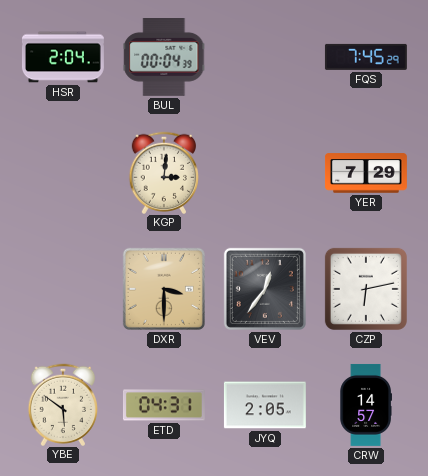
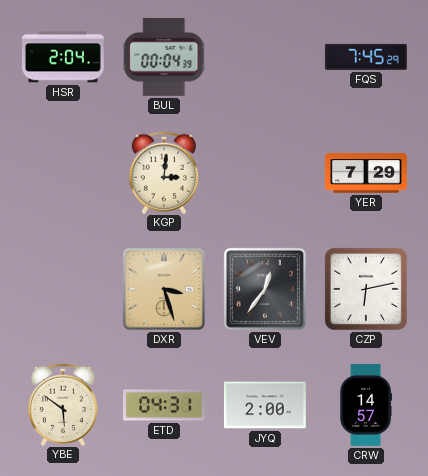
DXR: 3:30 -> 3:27
JYQ: 2:05 -> 2:00
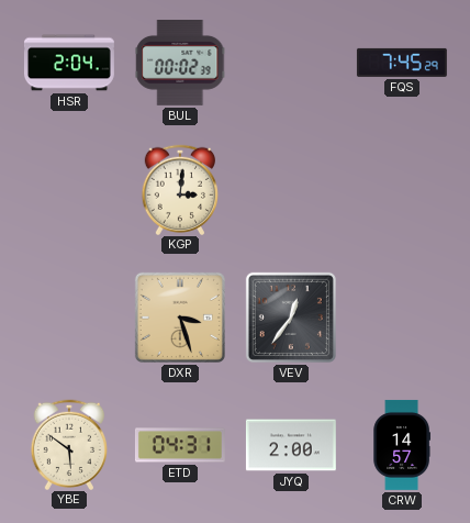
BUL: 00:04 -> 00:02
YER: 7:29 -> none
CZP: 6:13 -> none
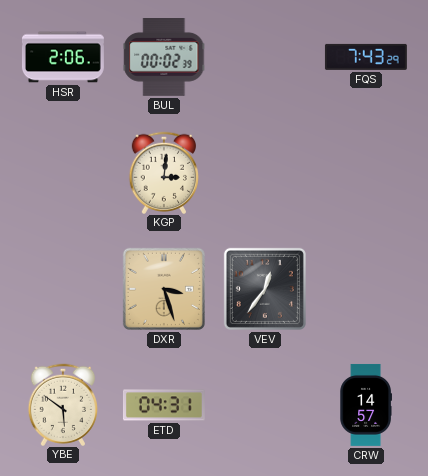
HSR: 2:04 -> 2:06
FQS: 7:45 -> 7:43
JYQ: 2:00 -> none
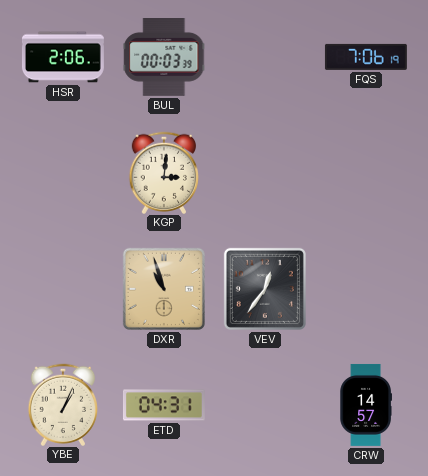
BUL: 00:02 -> 00:03
FQS: 7:43 -> 7:06
DXR: 3:27 -> 10:57
YBE: 5:51 -> 1:04
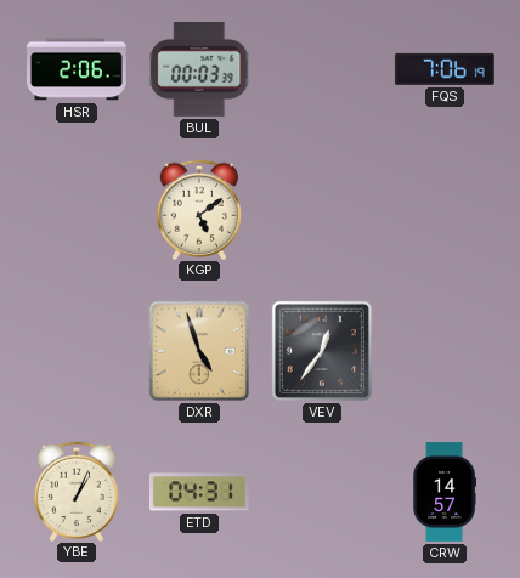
KGP: 3:01 -> 5:09
DXR: 10:57 -> 4:57
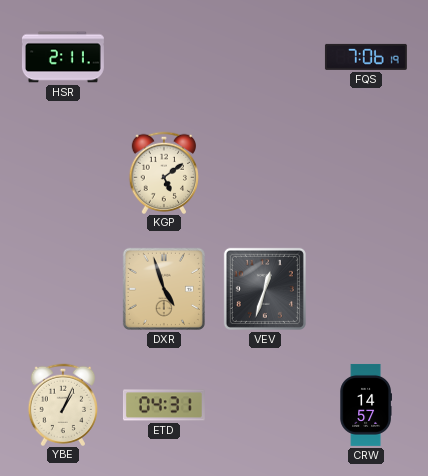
HSR: 2:06 -> 2:11
BUL: 00:03 -> none
VEV: 12:36 -> 12:33
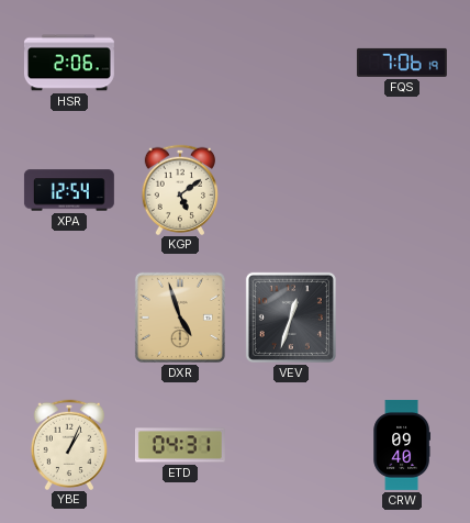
HSR: 2:11 -> 2:06
XPA: none -> 12:54
CRW: 14:57 -> 09:40
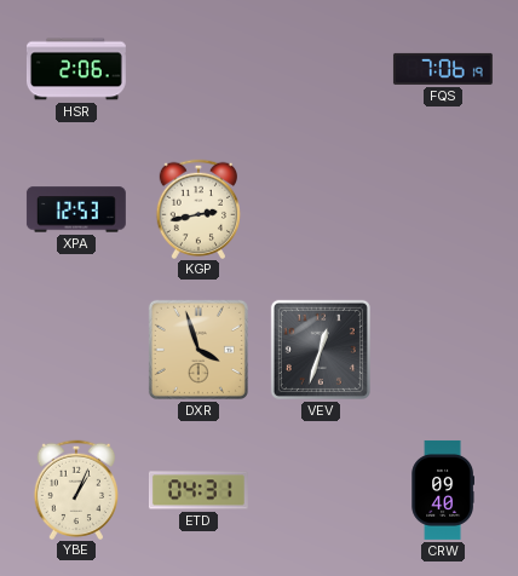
XPA: 12:54 -> 12:53
KGP: 5:09 -> 2:43
DXR: 4:57 -> 3:57
